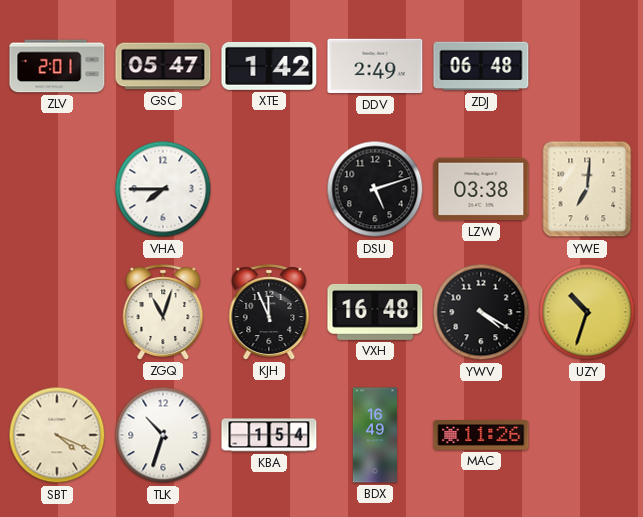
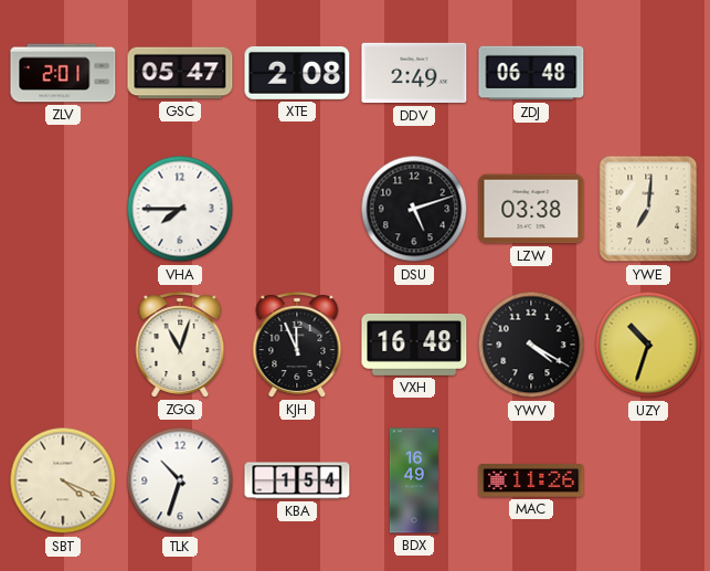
XTE: 1:42 -> 2:08
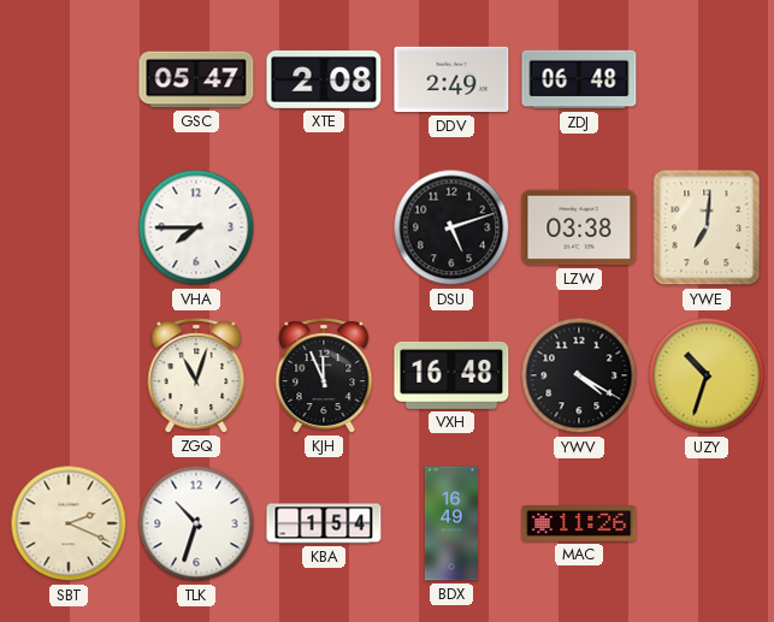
ZLV: 2:01 -> none
SBT: 4:19 -> 2:19
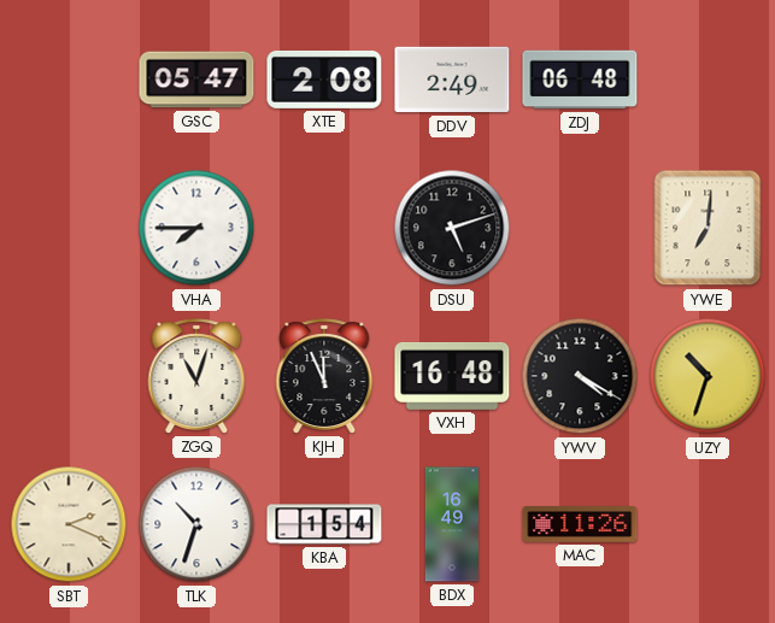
LZW: 03:38 -> none
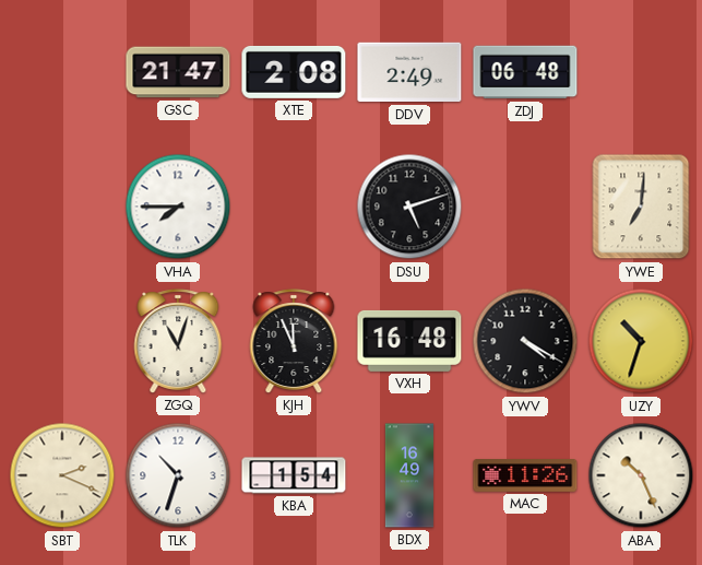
GSC: 05:47 -> 21:47
ABA: none -> 10:26
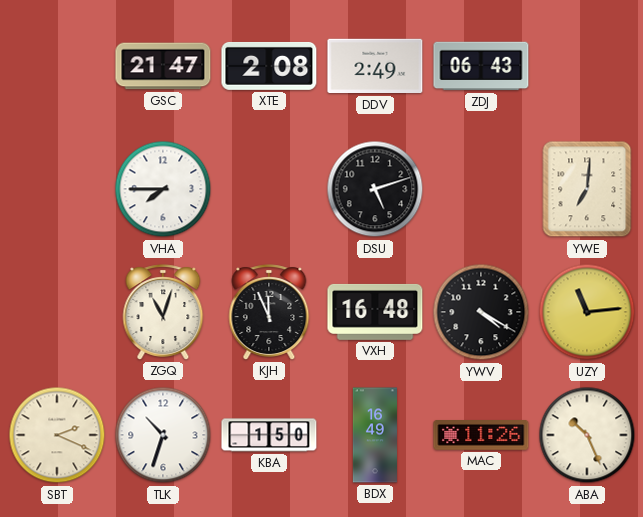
ZDJ: 06:48 -> 06:43
UZY: 10:33 -> 11:14
KBA: 1:54 -> 1:50
